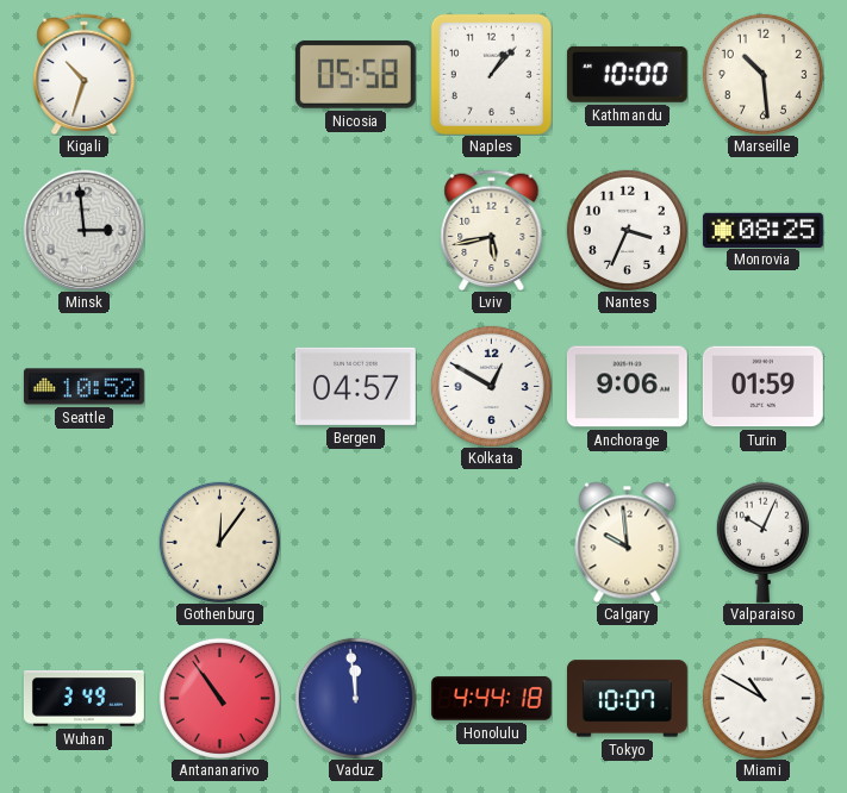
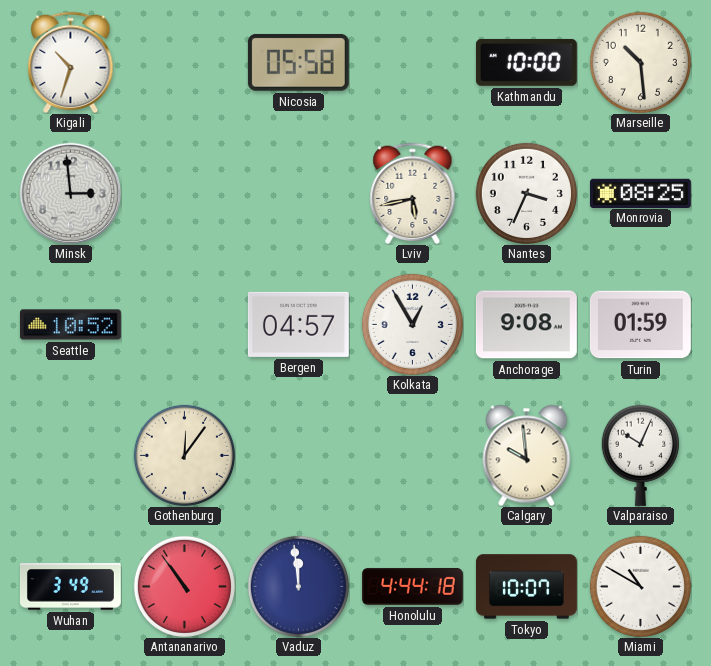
Naples: 1:07 -> none
Kolkata: 12:50 -> 12:55
Anchorage: 9:06 -> 9:08
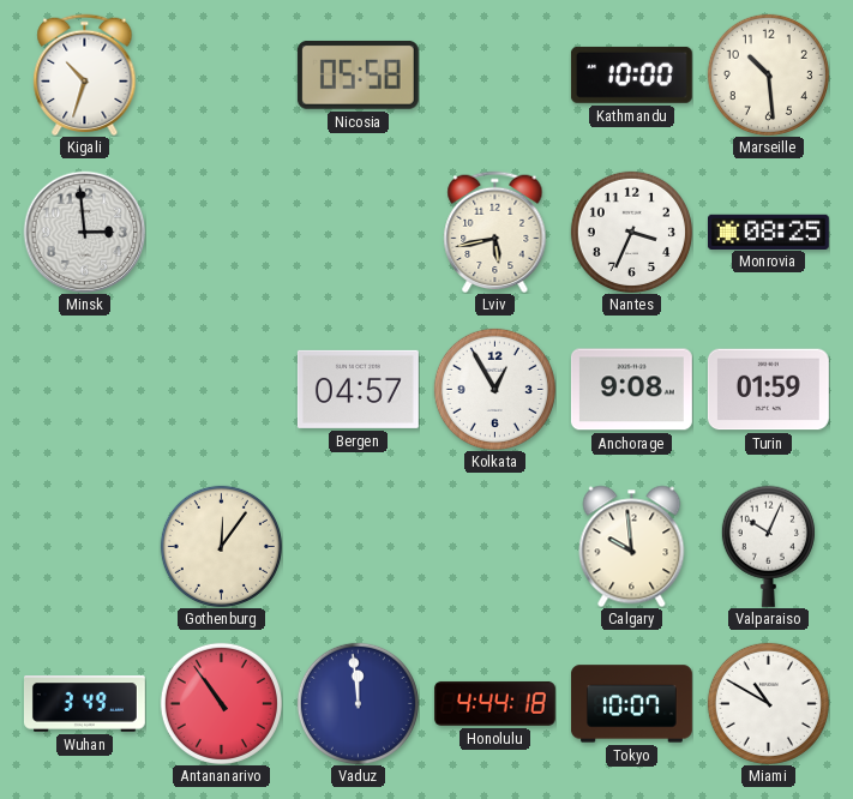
Seattle: 10:52 -> none
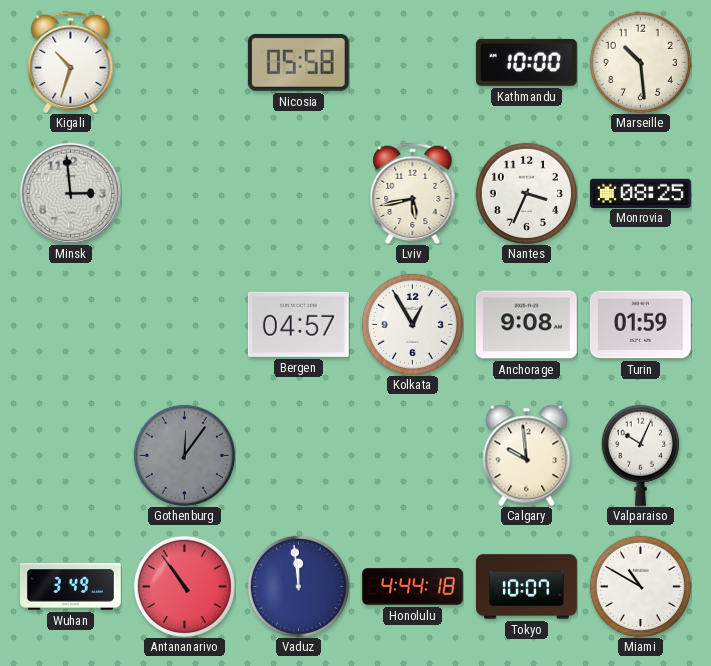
Gothenburg dial: cream -> grey
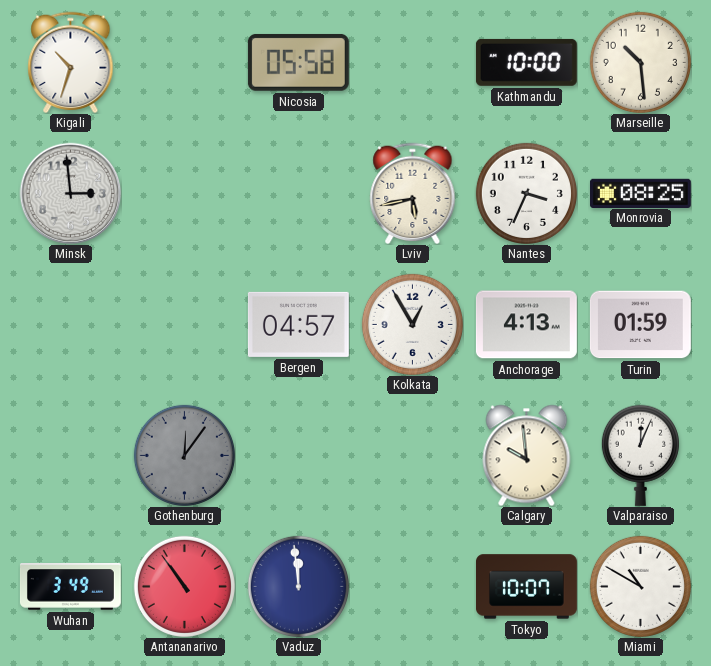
Anchorage: 9:08 -> 4:13
Valparaiso: 10:04 -> 12:04
Honolulu: 4:44 -> none
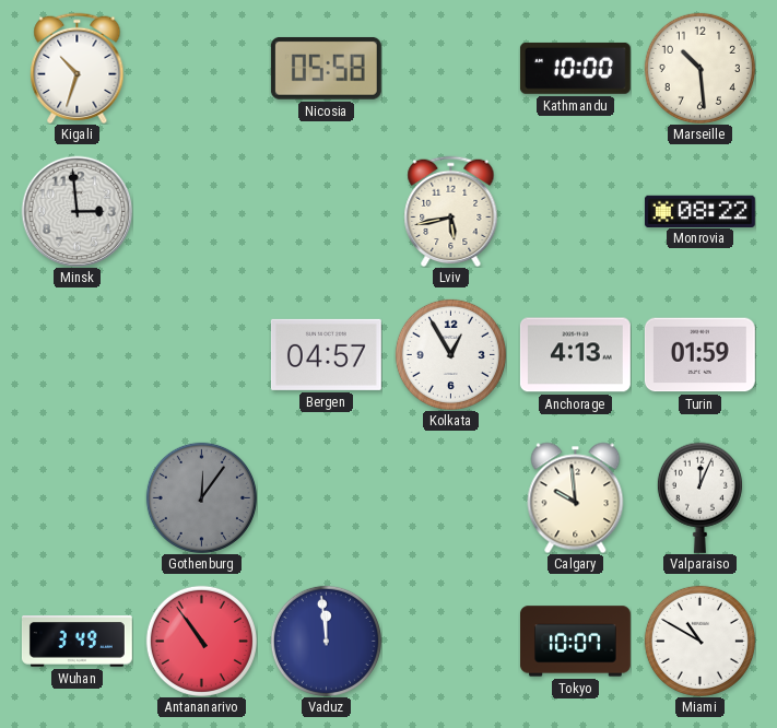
Nantes: 3:34 -> none
Monrovia: 08:25 -> 08:22
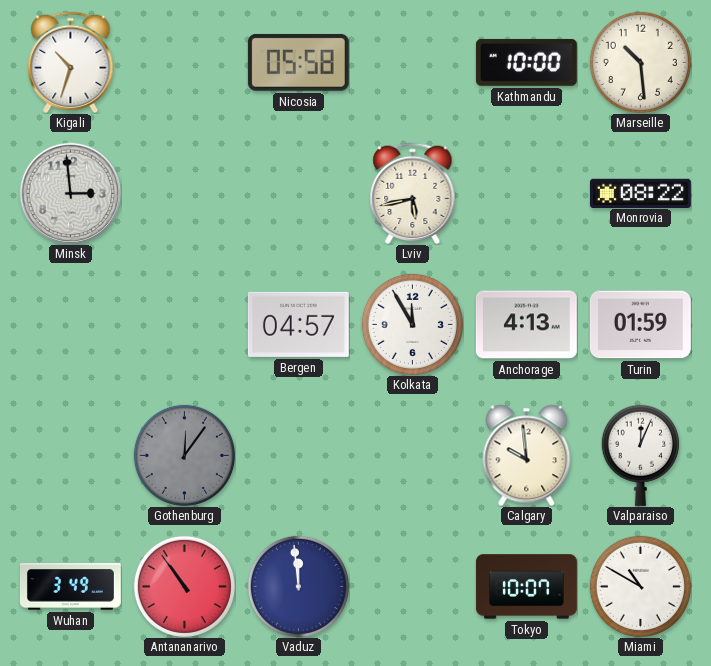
Kolkata: 12:55 -> 11:55
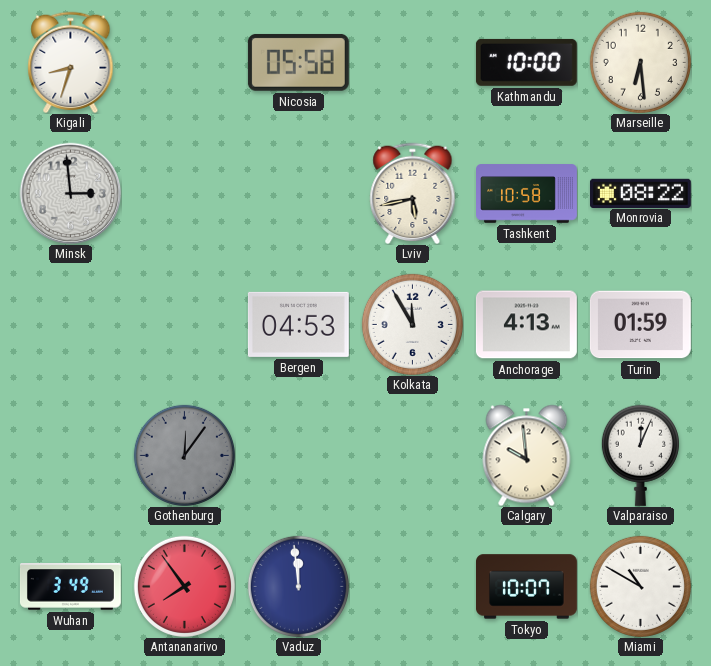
Kigali: 10:33 -> 8:33
Marseille: 10:29 -> 6:29
Tashkent: none -> 10:58
Bergen: 04:57 -> 04:53
Antananarivo: 10:54 -> 7:54
